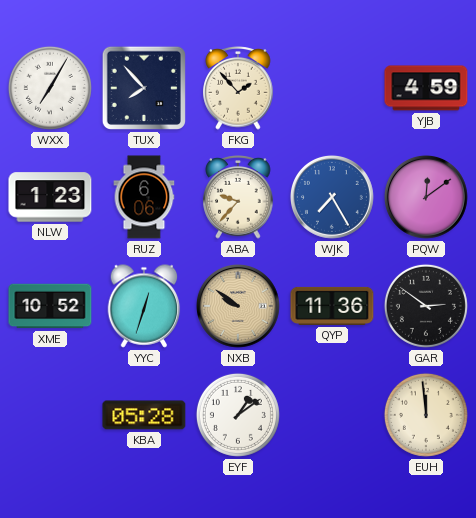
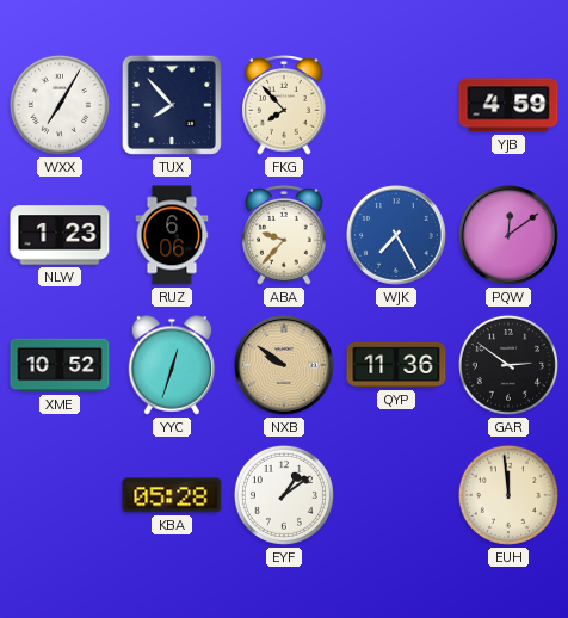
FKG: 1:53 -> 7:53
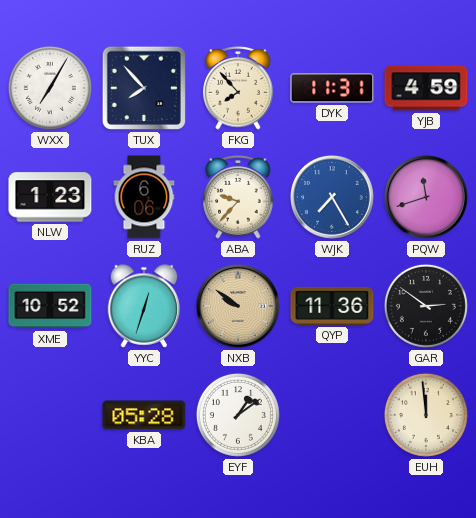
DYK: none -> 11:31
PQW: 12:09 -> 11:42
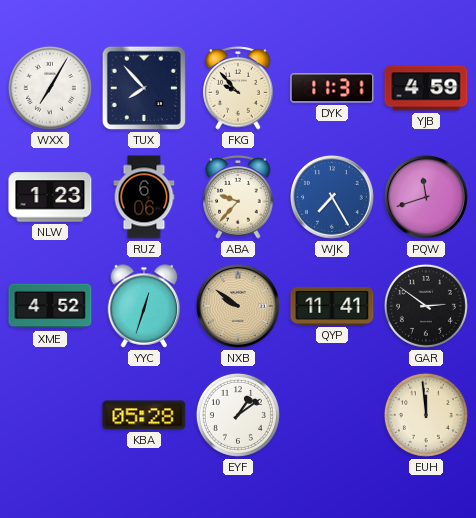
FKG: 7:53 -> 9:53
XME: 10:52 -> 4:52
QYP: 11:36 -> 11:41
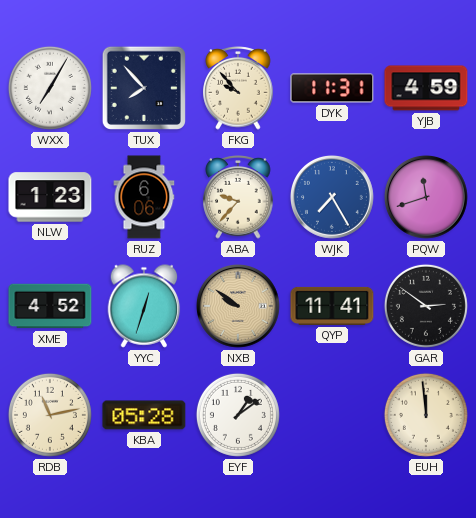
RDB: none -> 11:13
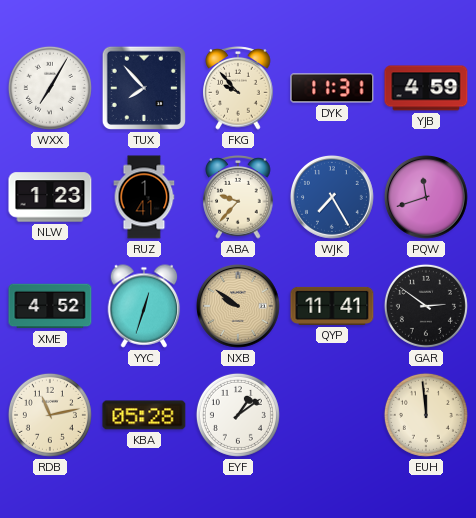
RUZ: 6:06 -> 1:41
